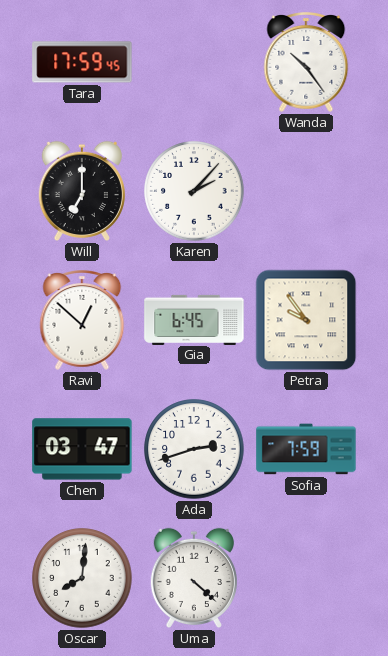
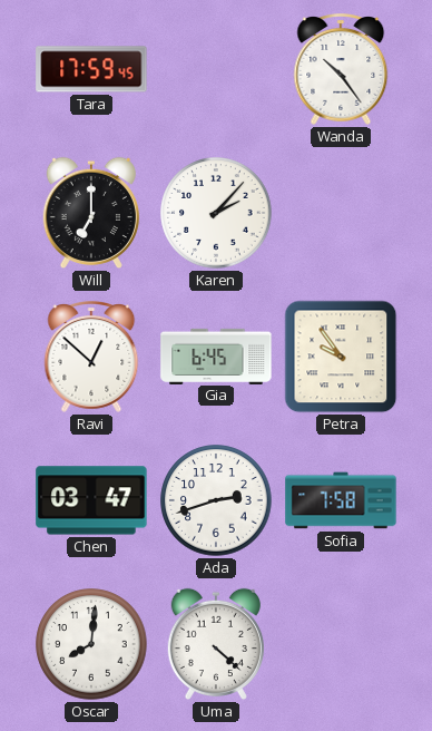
Sofia: 7:59 -> 7:58
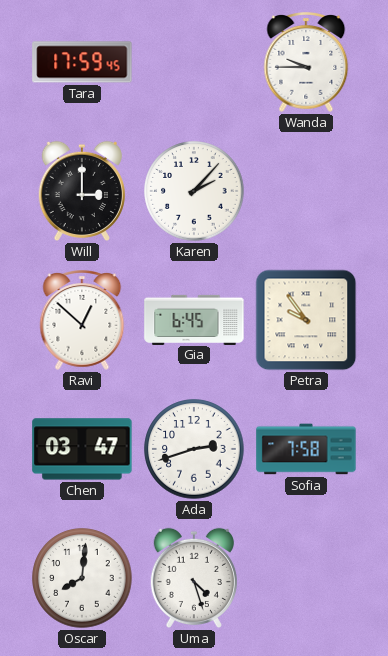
Wanda: 10:24 -> 9:45
Will: 7:00 -> 3:00
Uma: 4:22 -> 4:27
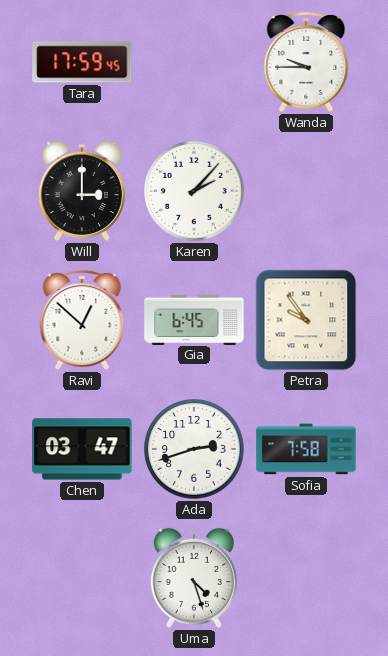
Oscar: 8:01 -> none
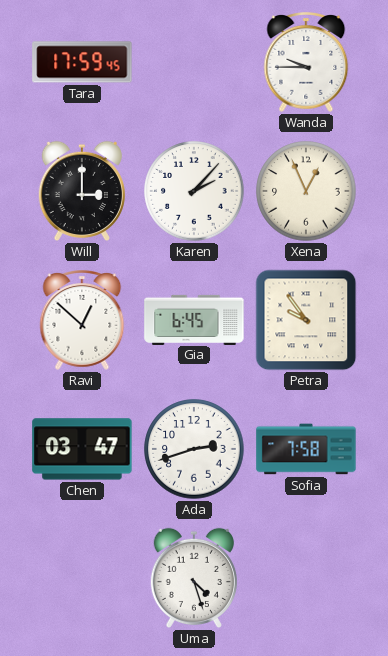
Xena: none -> 12:56
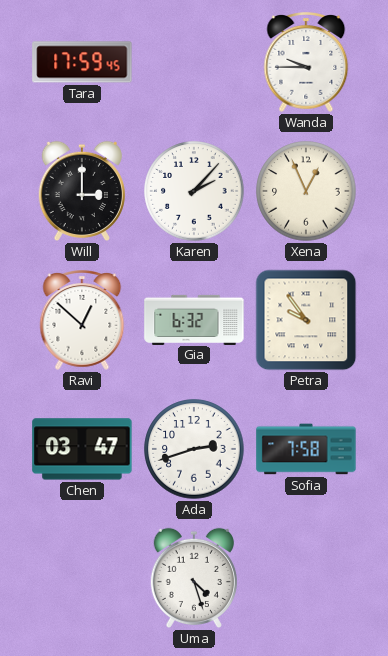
Gia: 6:45 -> 6:32
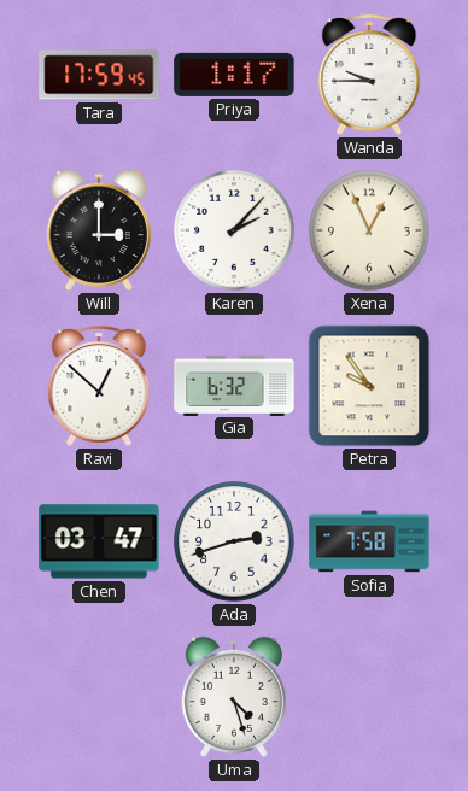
Priya: none -> 1:17
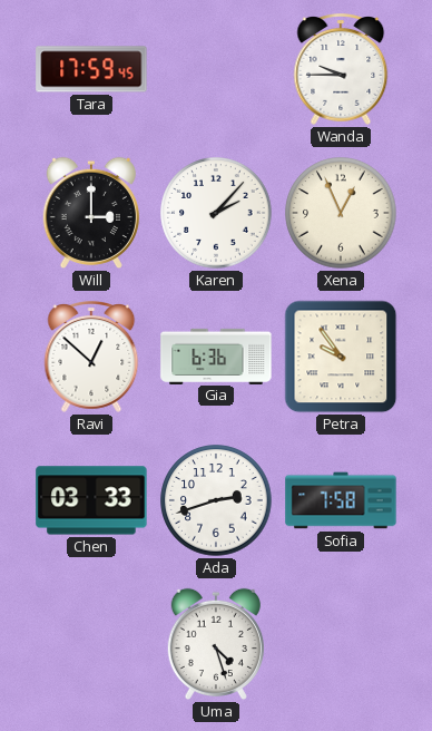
Priya: 1:17 -> none
Gia: 6:32 -> 6:36
Chen: 03:47 -> 03:33
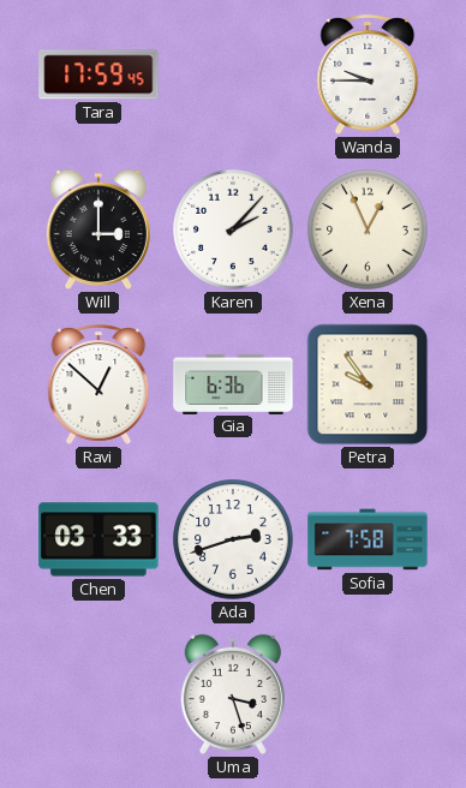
Uma: 4:27 -> 3:27
